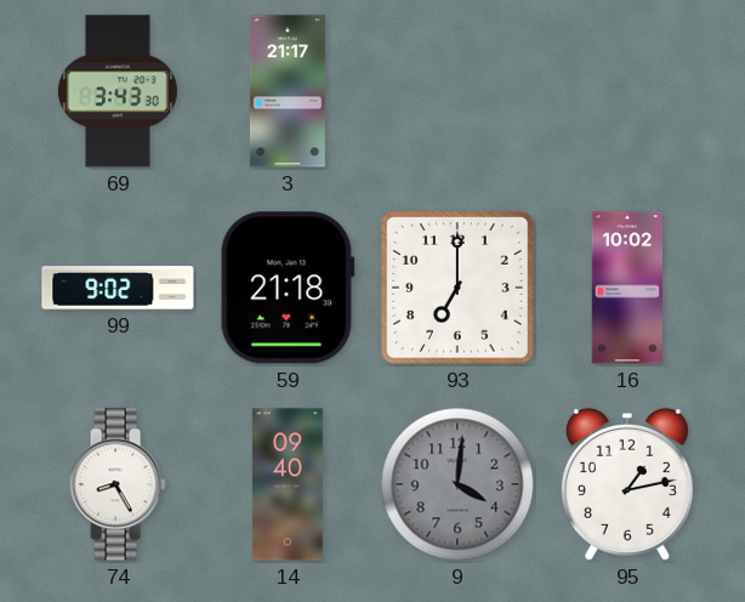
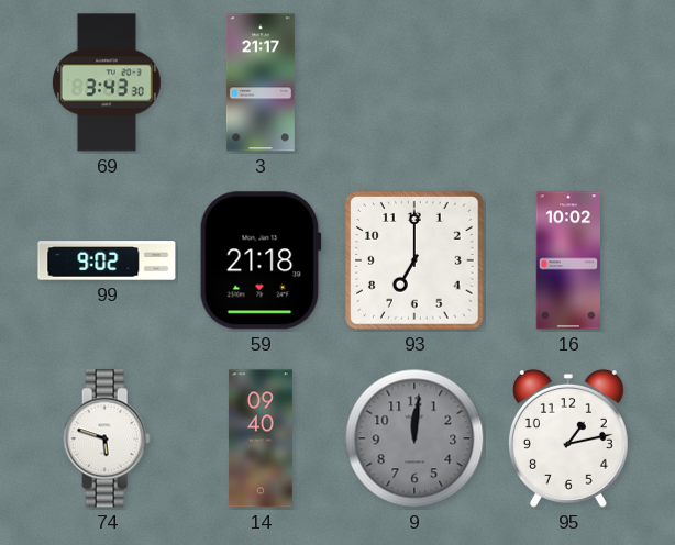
74: 8:25 -> 5:48
9: 4:01 -> 12:01
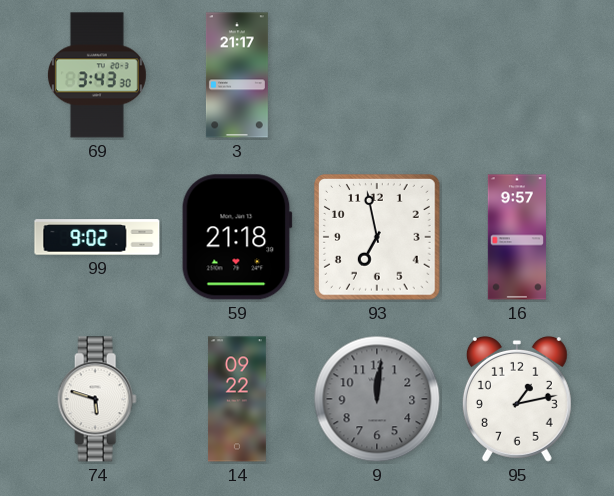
93: 7:00 -> 6:58
16: 10:02 -> 9:57
14: 09:40 -> 09:22
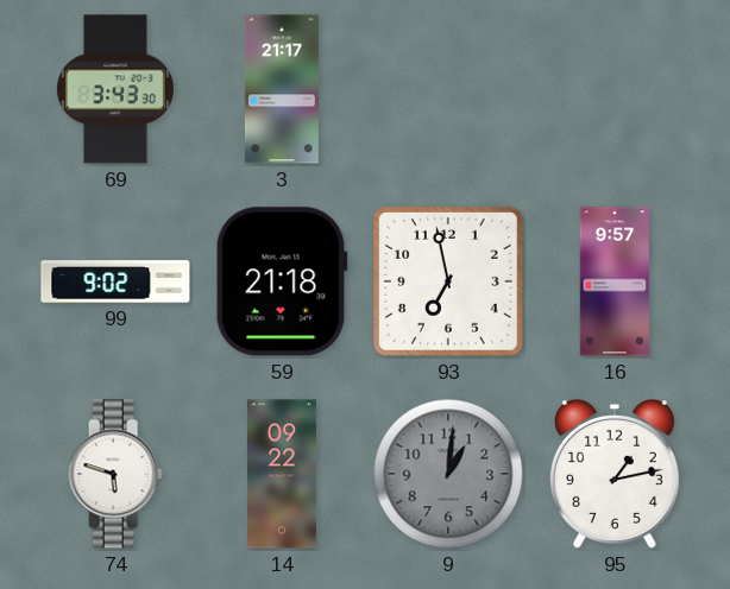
9: 12:01 -> 1:01
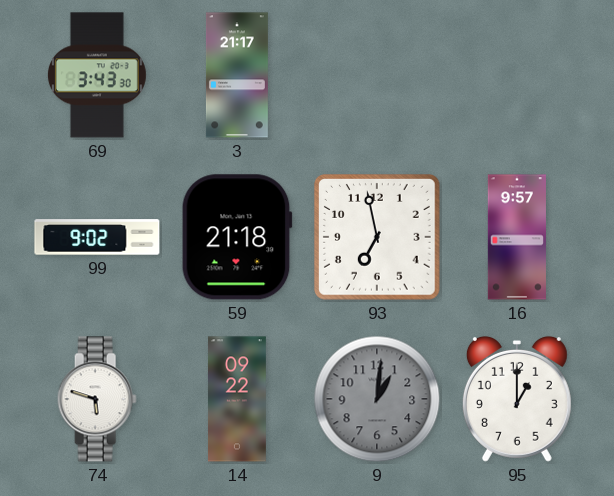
95: 1:13 -> 1:00
